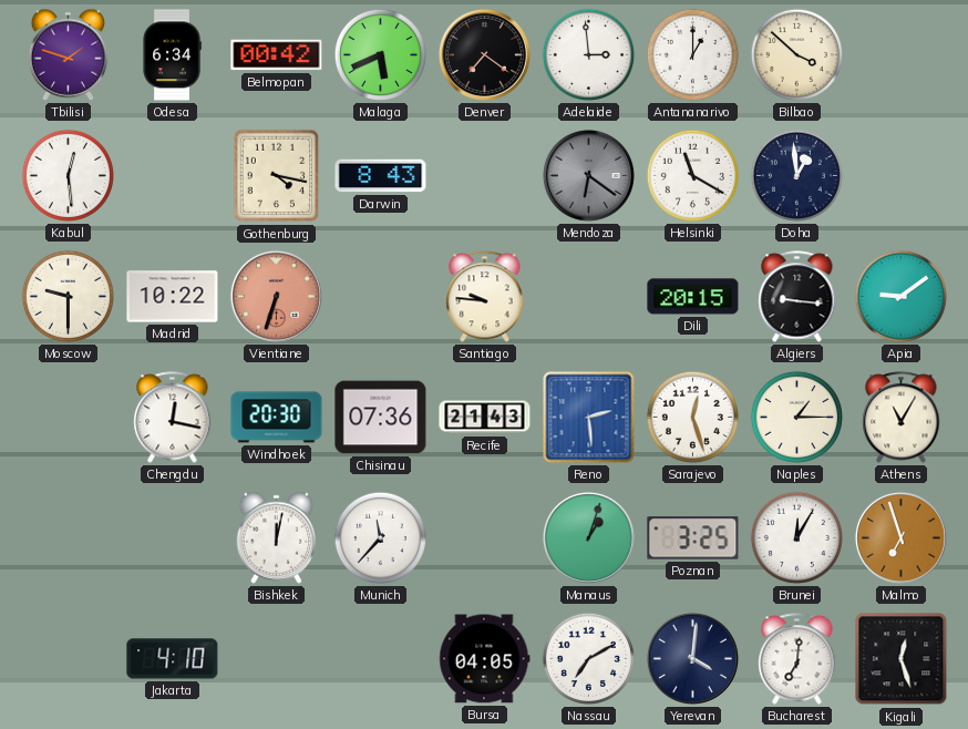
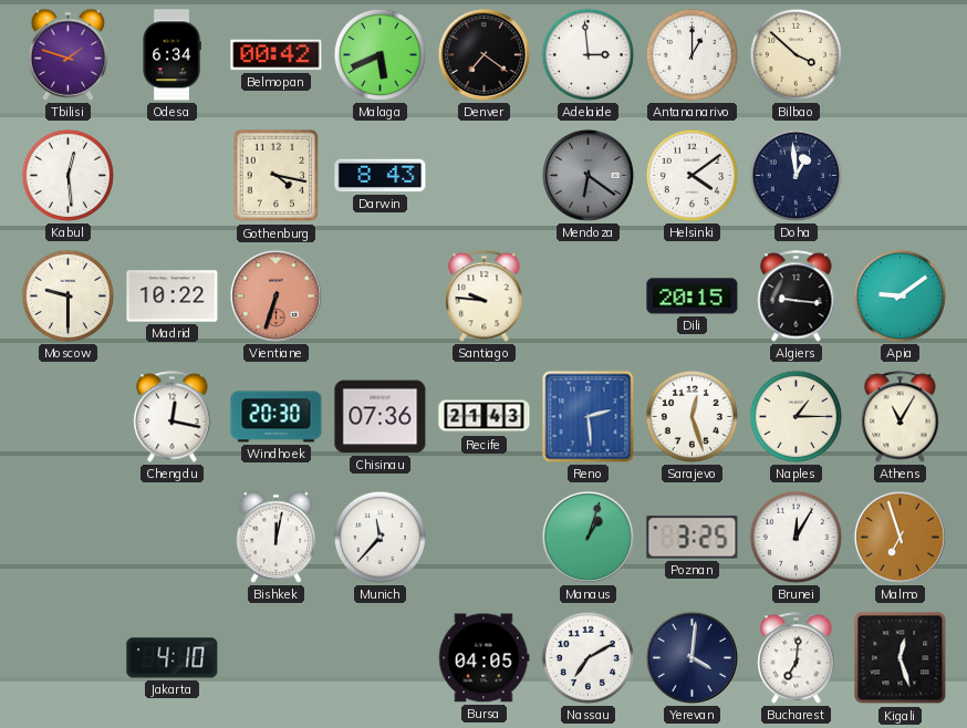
Helsinki: 11:20 -> 4:09
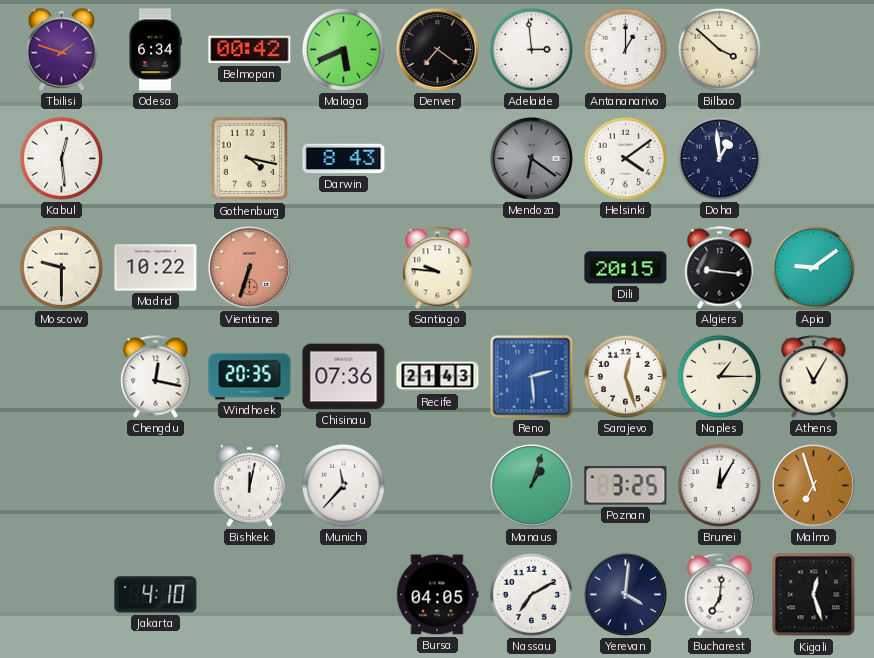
Windhoek: 20:30 -> 20:35
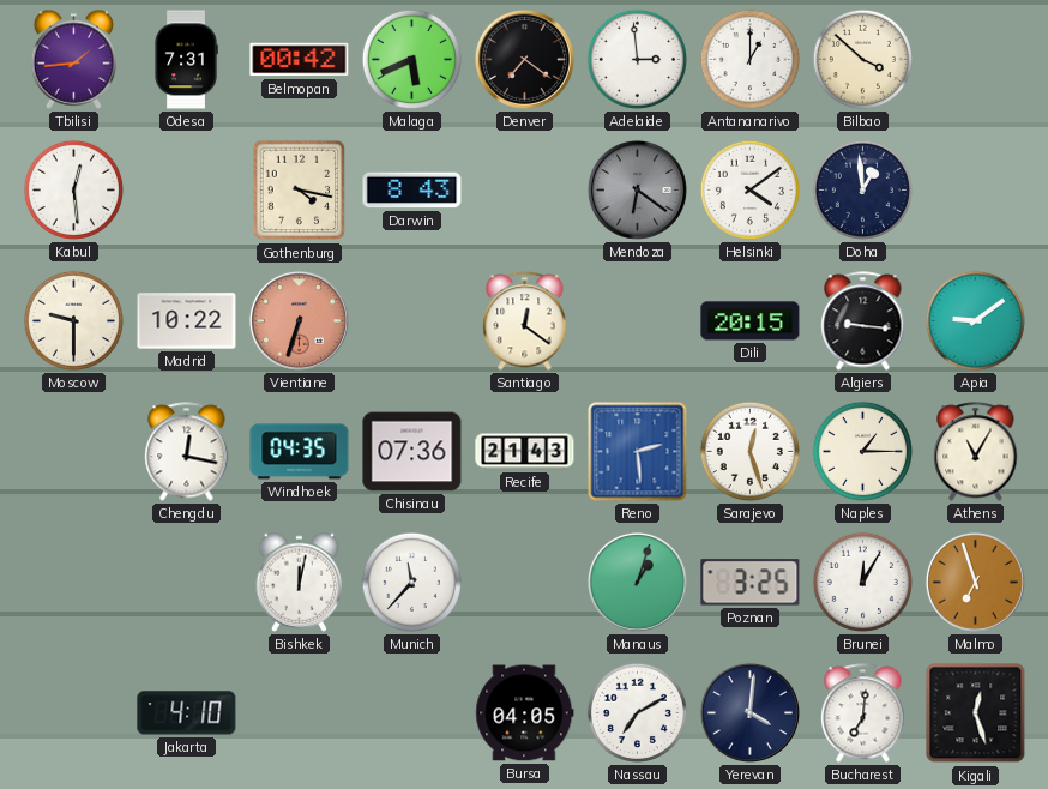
Tbilisi: 1:48 -> 1:44
Odesa: 6:34 -> 7:31
Santiago: 9:46 -> 12:21
Windhoek: 20:35 -> 04:35
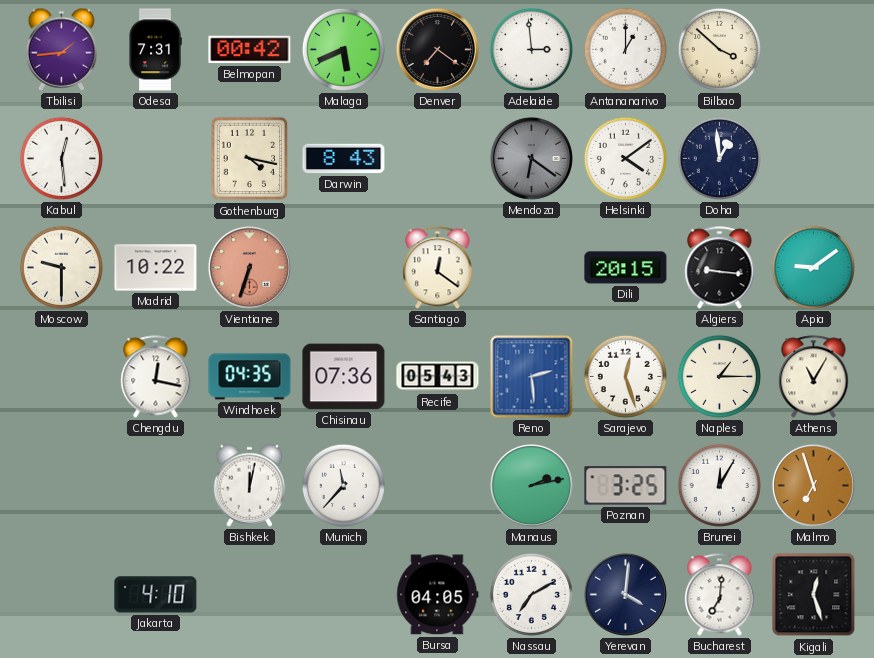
Recife: 21:43 -> 05:43
Manaus: 1:03 -> 2:13
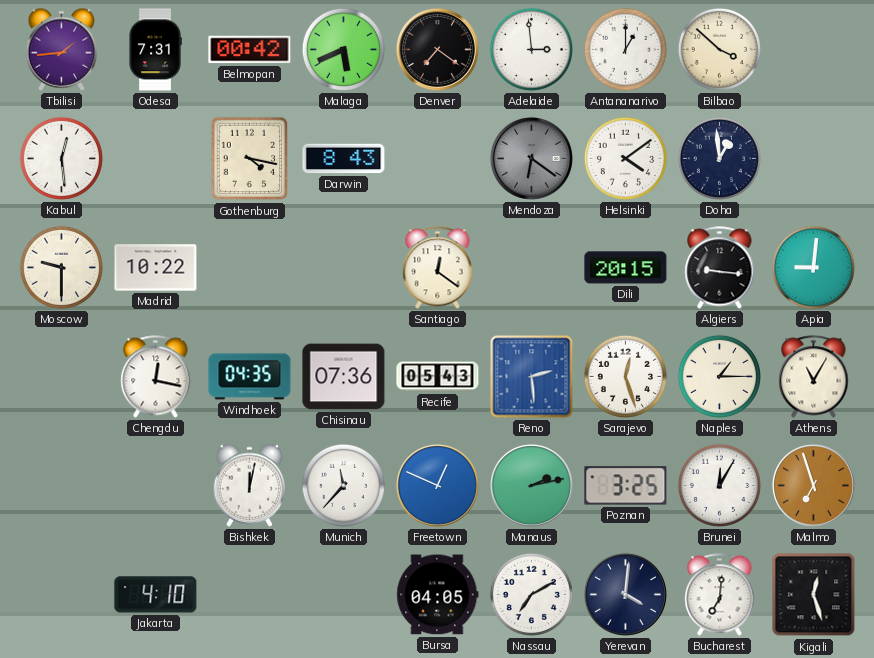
Vientiane: 6:33 -> none
Apia: 9:09 -> 9:01
Freetown: none -> 12:49
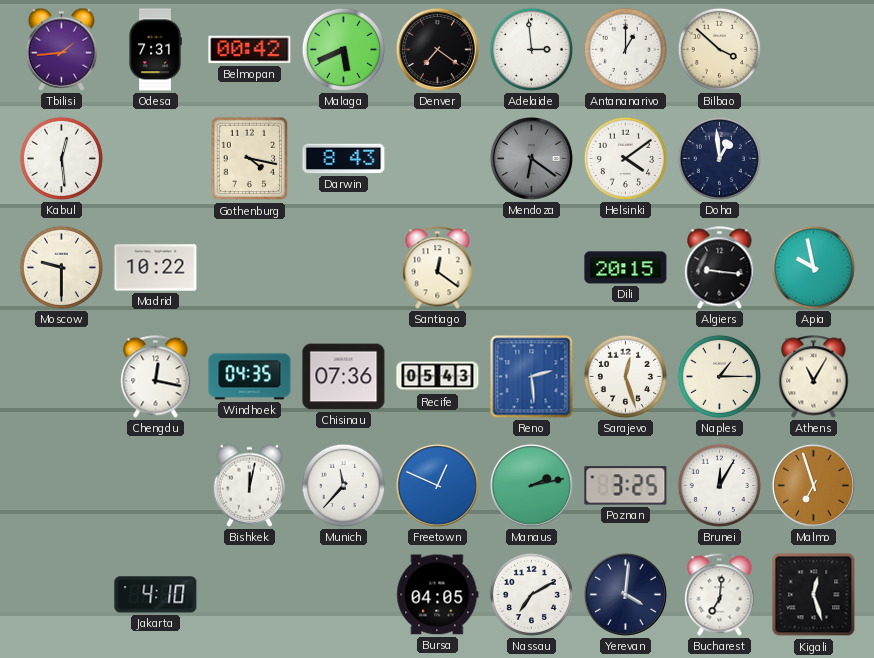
Apia: 9:01 -> 9:58
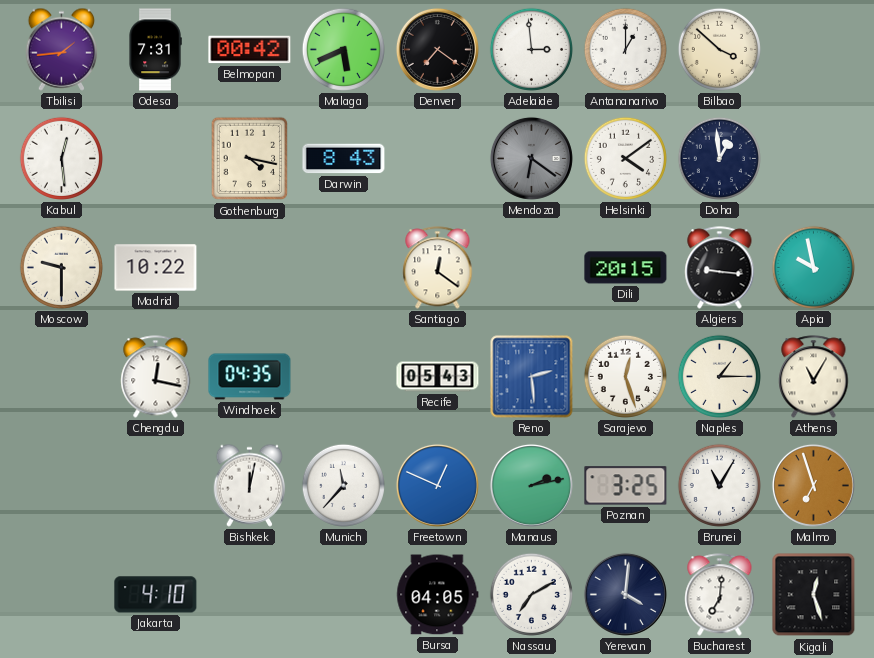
Chisinau: 07:36 -> none
Brunei: 12:05 -> 11:05
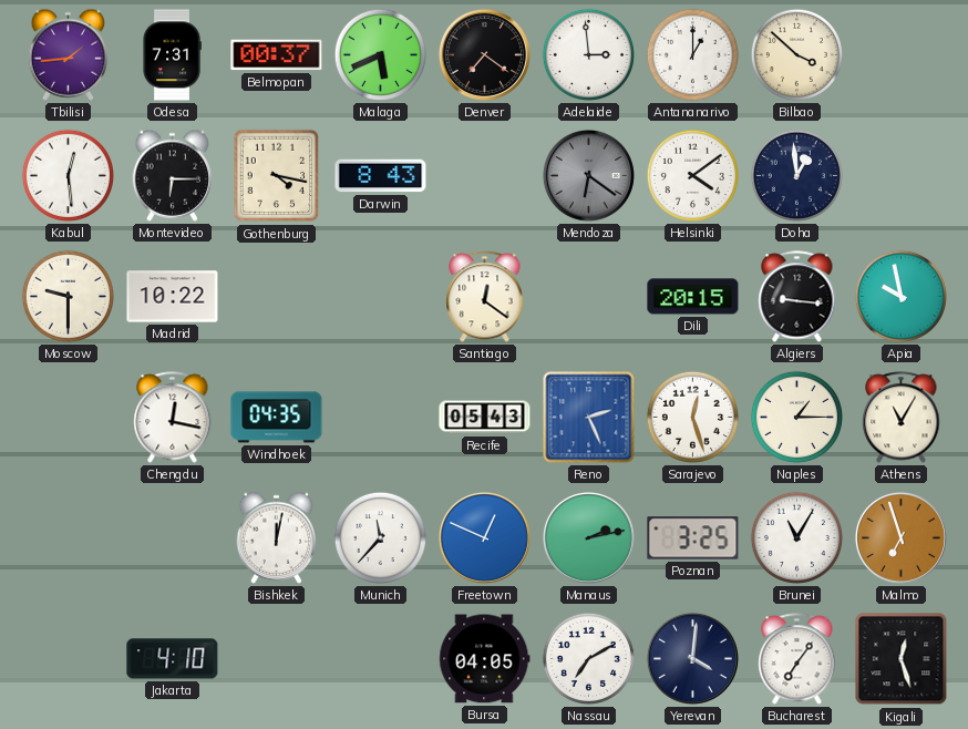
Belmopan: 00:42 -> 00:37
Montevideo: none -> 6:15
Reno: 2:29 -> 2:26
Bucharest: 7:01 -> 7:06
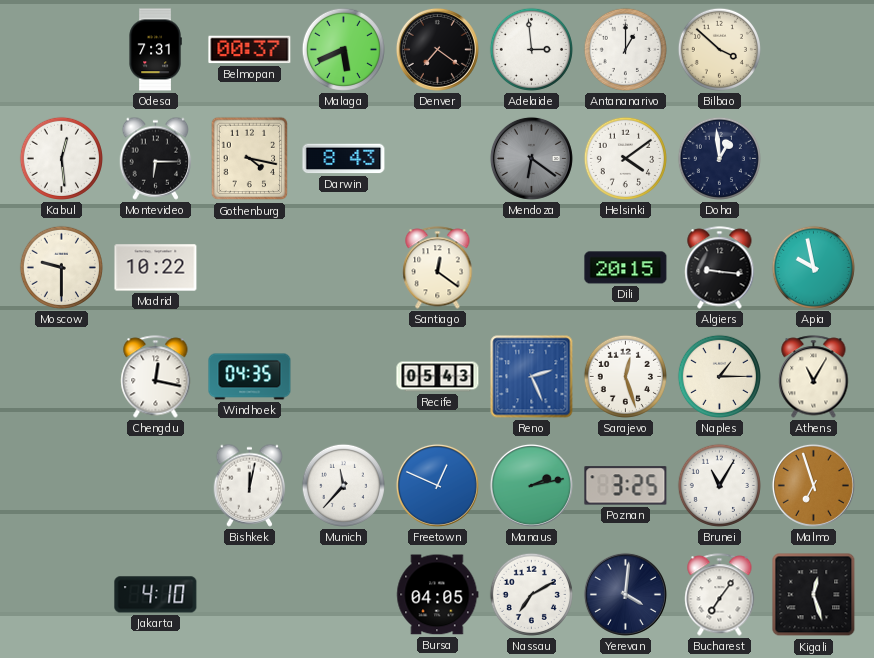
Tbilisi: 1:44 -> none
